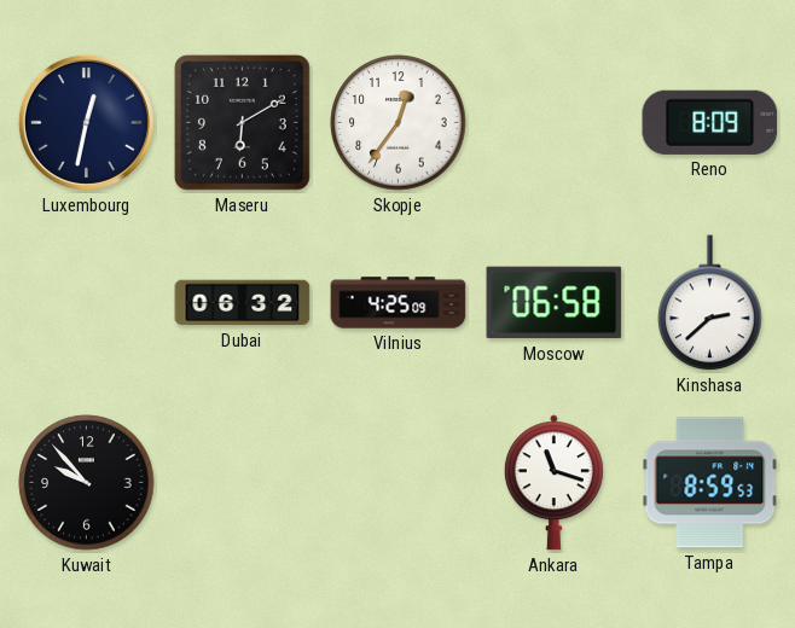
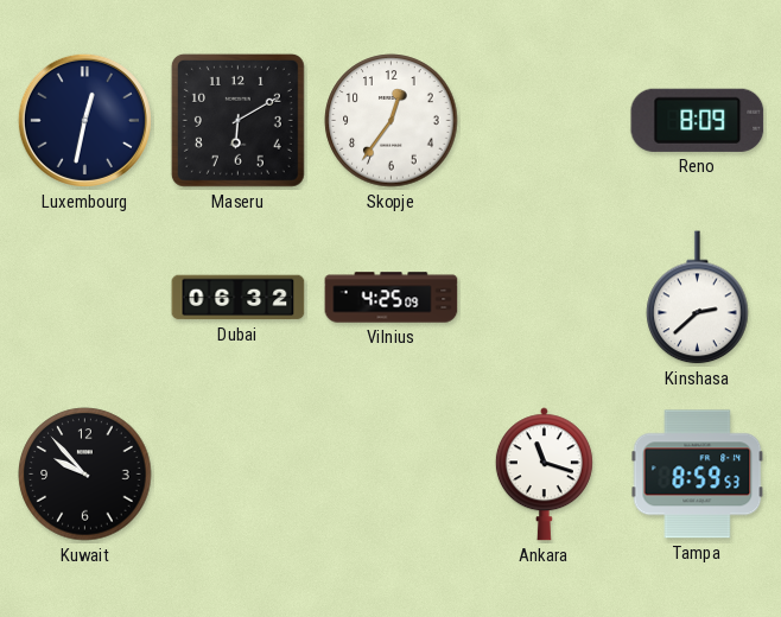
Moscow: 06:58 -> none
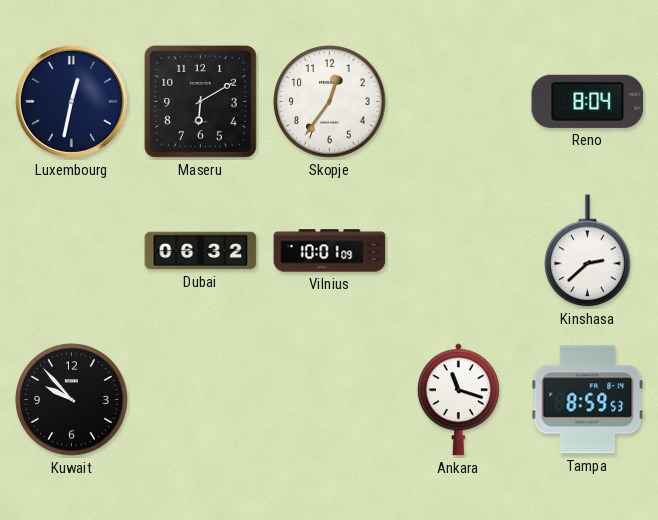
Reno: 8:09 -> 8:04
Vilnius: 4:25 -> 10:01
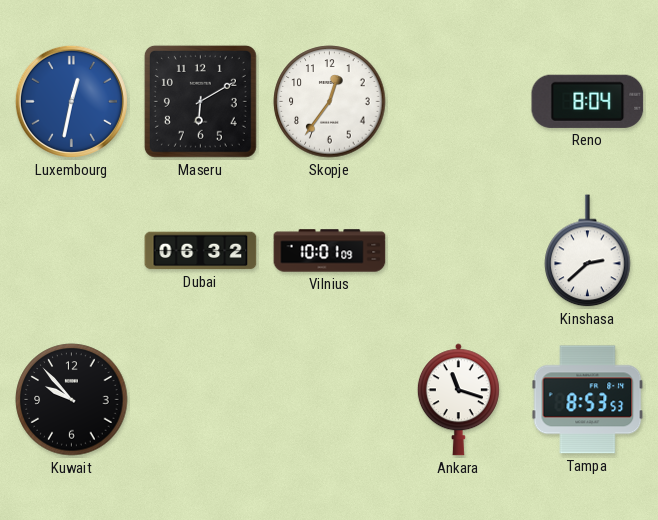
Luxembourg dial: navy -> blue
Tampa: 8:59 -> 8:53
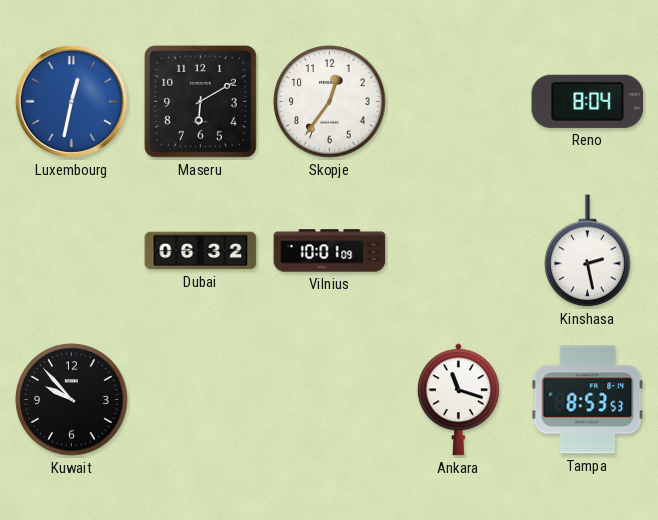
Kinshasa: 2:38 -> 2:28
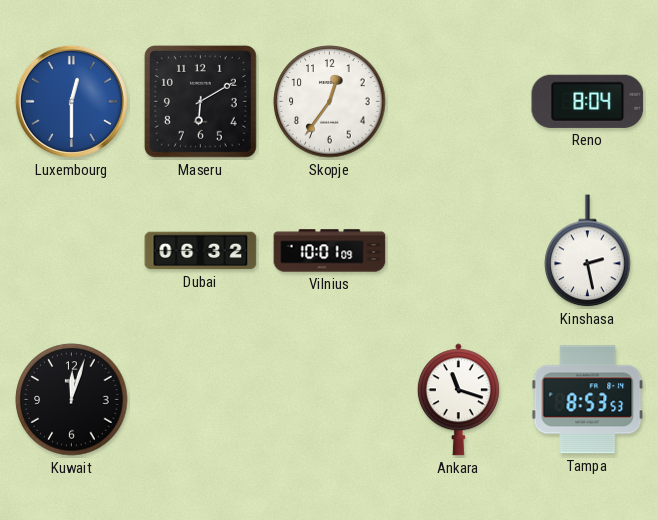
Luxembourg: 12:32 -> 12:30
Kuwait: 9:53 -> 12:03
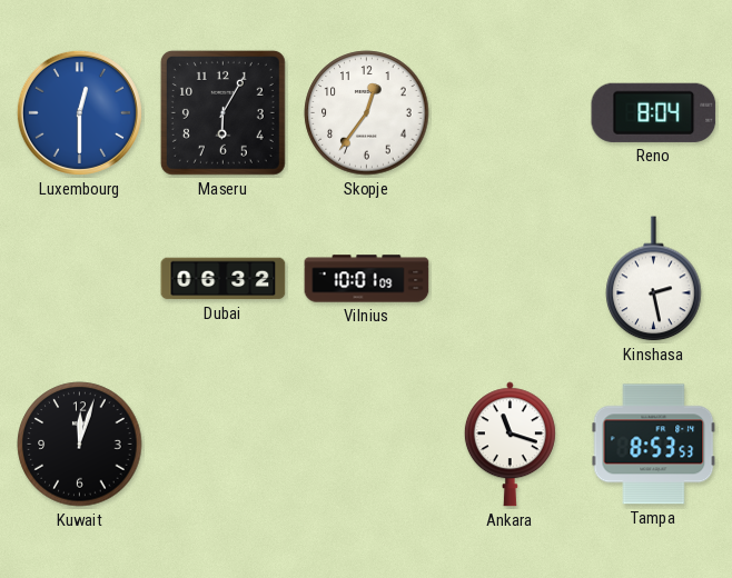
Maseru: 6:10 -> 6:05
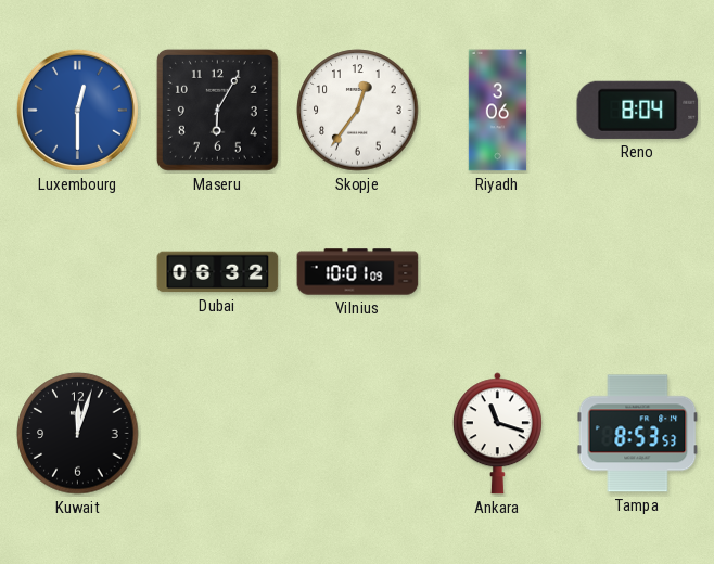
Riyadh: none -> 3:06
Kinshasa: 2:28 -> none
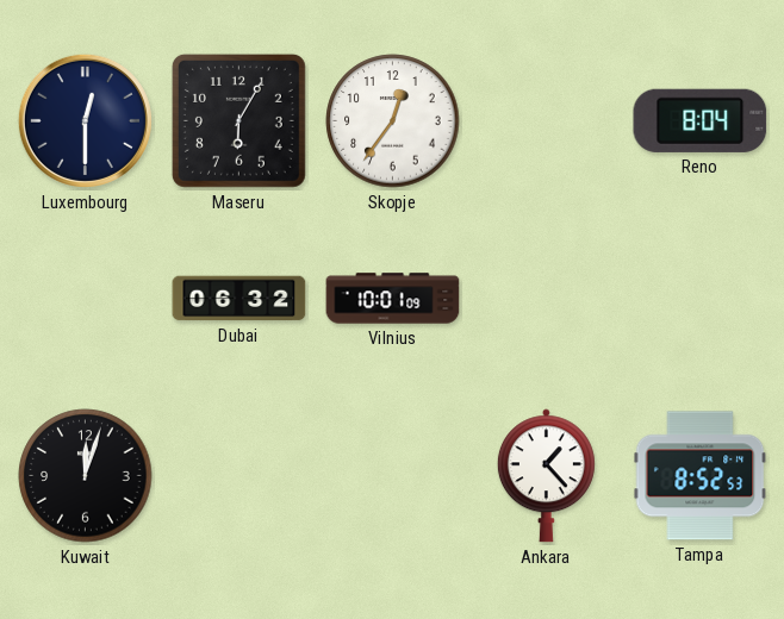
Luxembourg dial: blue -> navy
Riyadh: 3:06 -> none
Ankara: 11:18 -> 1:23
Tampa: 8:53 -> 8:52
